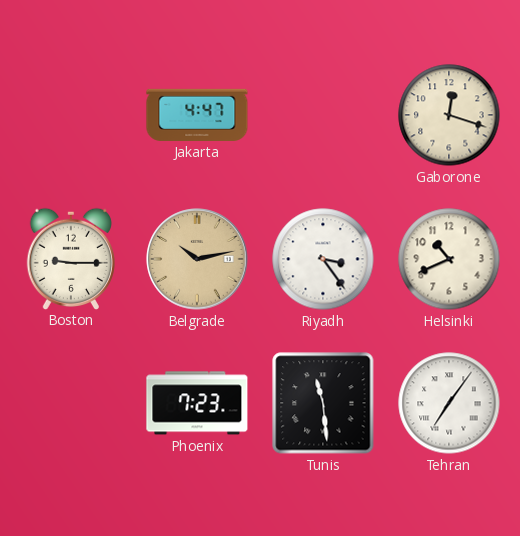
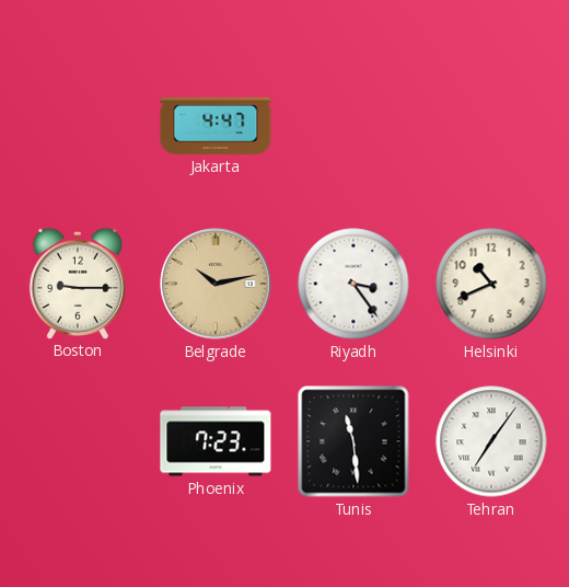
Gaborone: 12:18 -> none
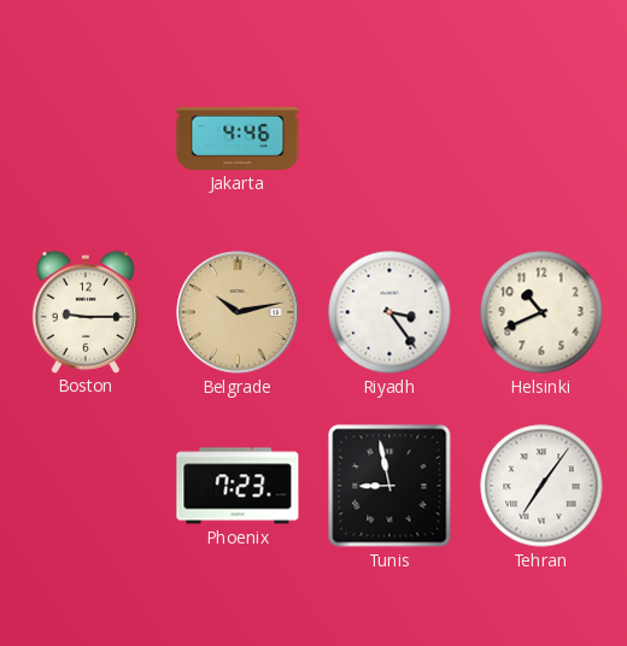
Jakarta: 4:47 -> 4:46
Tunis: 11:29 -> 8:58
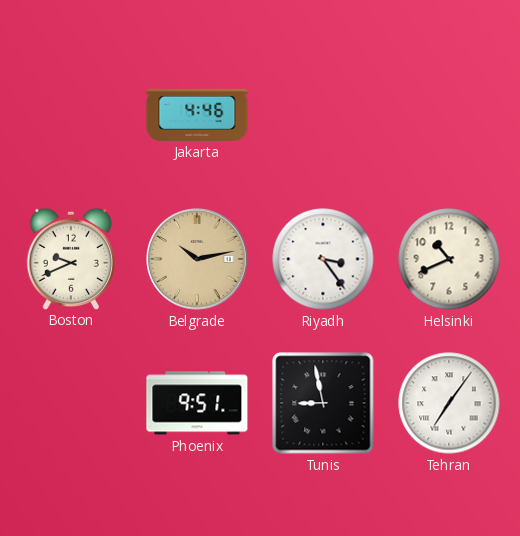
Boston: 9:15 -> 9:41
Phoenix: 7:23 -> 9:51
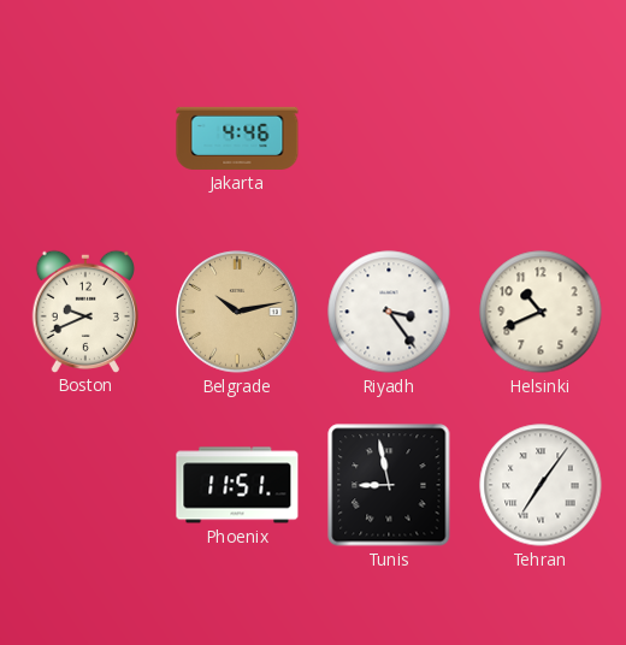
Phoenix: 9:51 -> 11:51
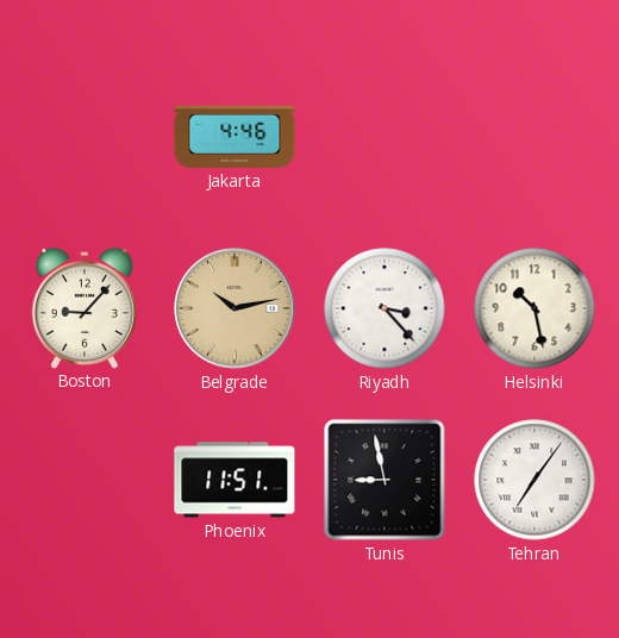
Boston: 9:41 -> 9:07
Riyadh: 3:24 -> 3:23
Helsinki: 10:41 -> 10:28
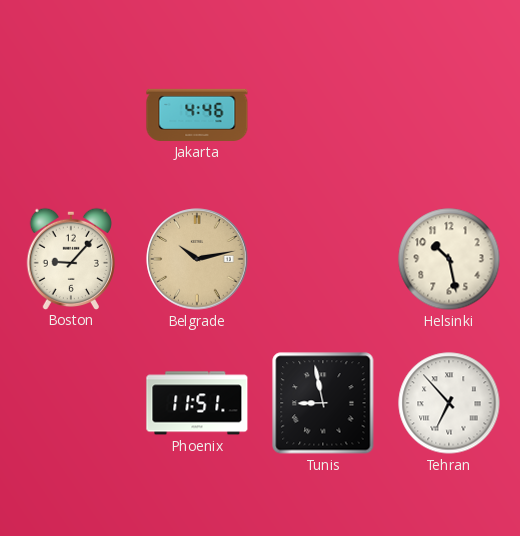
Riyadh: 3:23 -> none
Tehran: 7:06 -> 6:53
